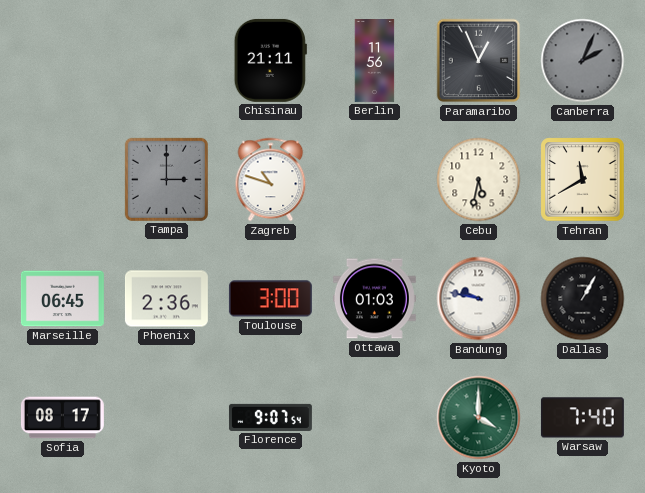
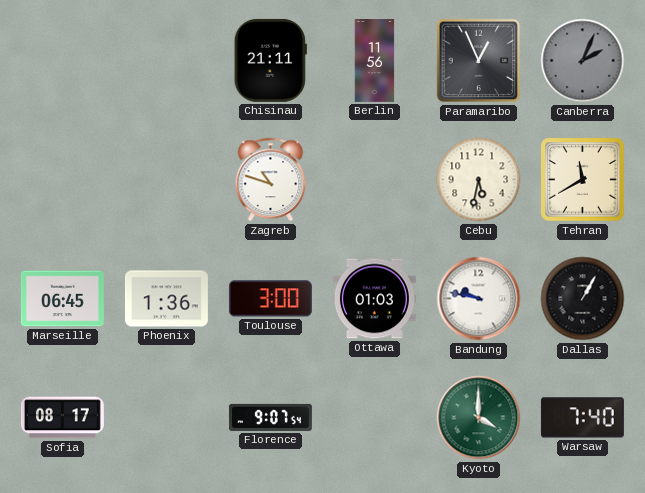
Tampa: 3:00 -> none
Phoenix: 2:36 -> 1:36
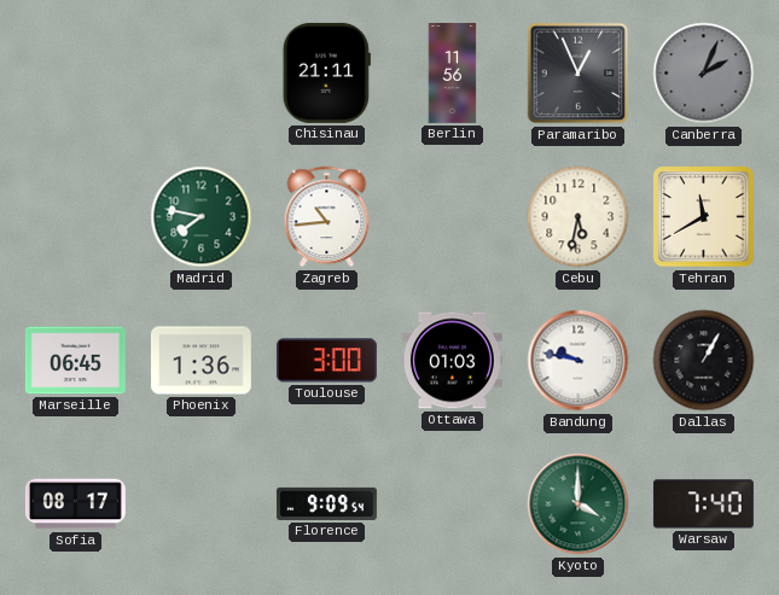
Madrid: none -> 7:47
Zagreb: 10:48 -> 10:44
Florence: 9:07 -> 9:09
